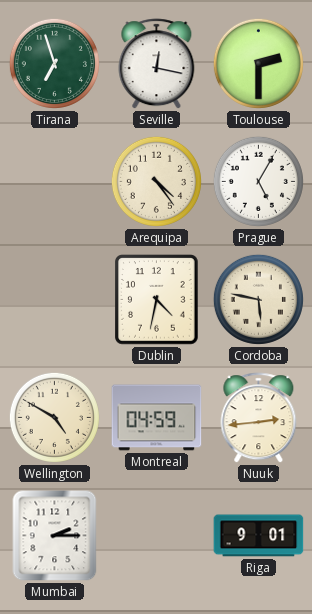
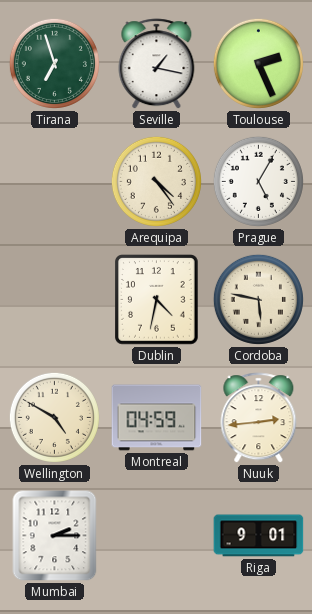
Seville: 12:17 -> 1:17
Toulouse: 2:30 -> 2:26
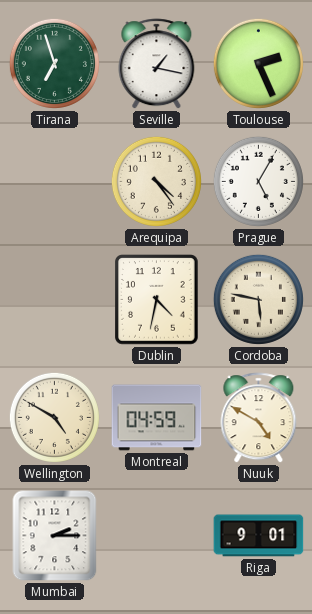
Nuuk: 2:44 -> 4:50
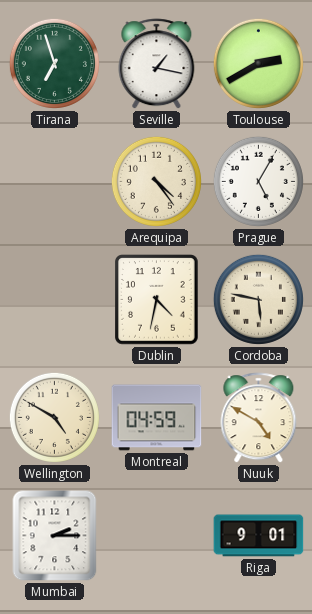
Toulouse: 2:26 -> 2:40
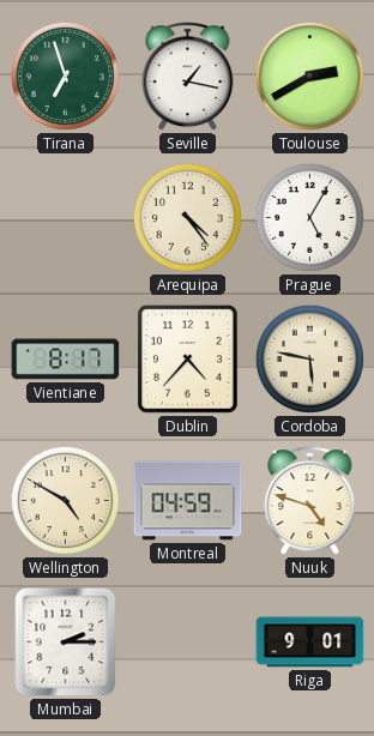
Vientiane: none -> 8:17
Dublin: 4:32 -> 4:37
Nuuk: 4:50 -> 4:48
